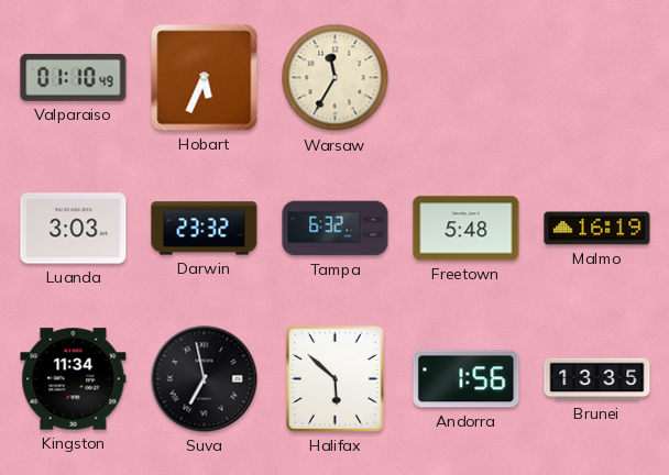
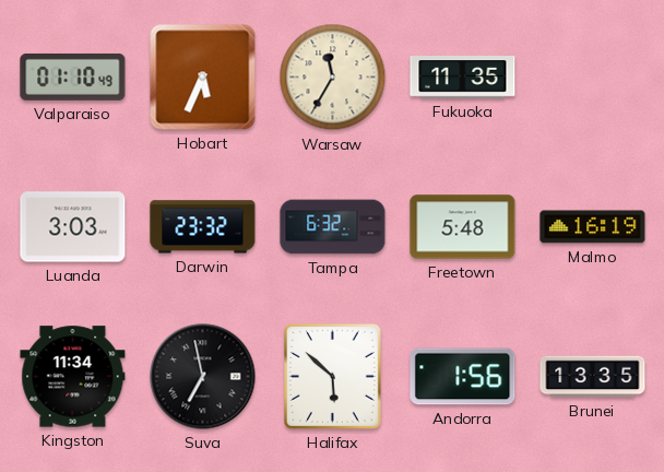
Fukuoka: none -> 11:35
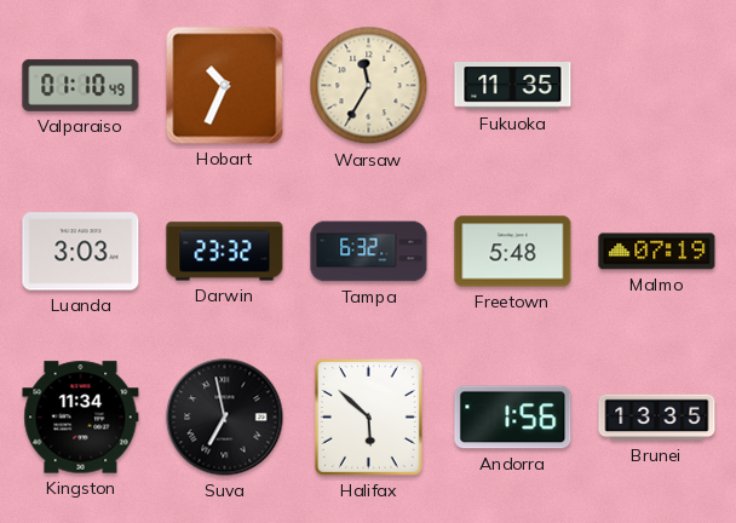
Hobart: 5:34 -> 10:34
Malmo: 16:19 -> 07:19
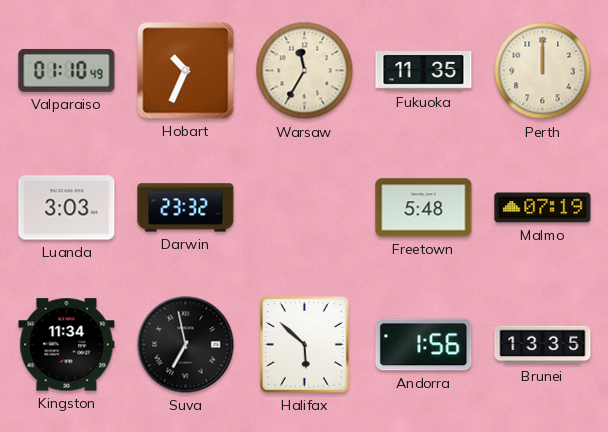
Perth: none -> 12:00
Tampa: 6:32 -> none
